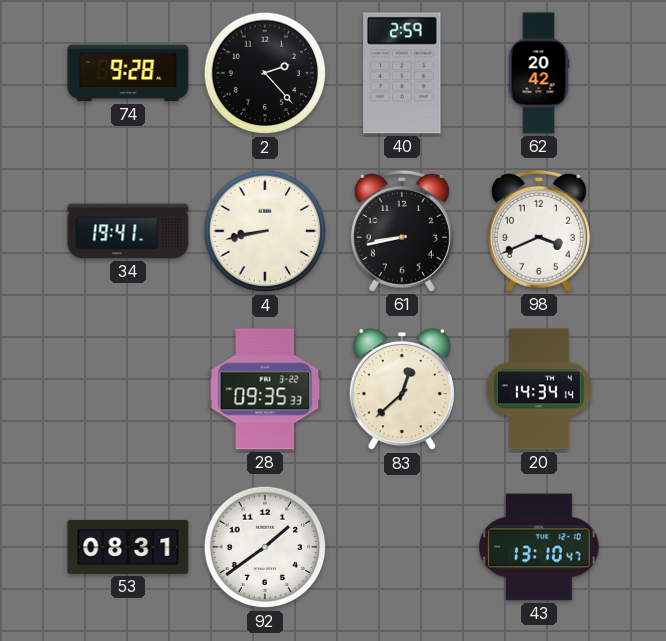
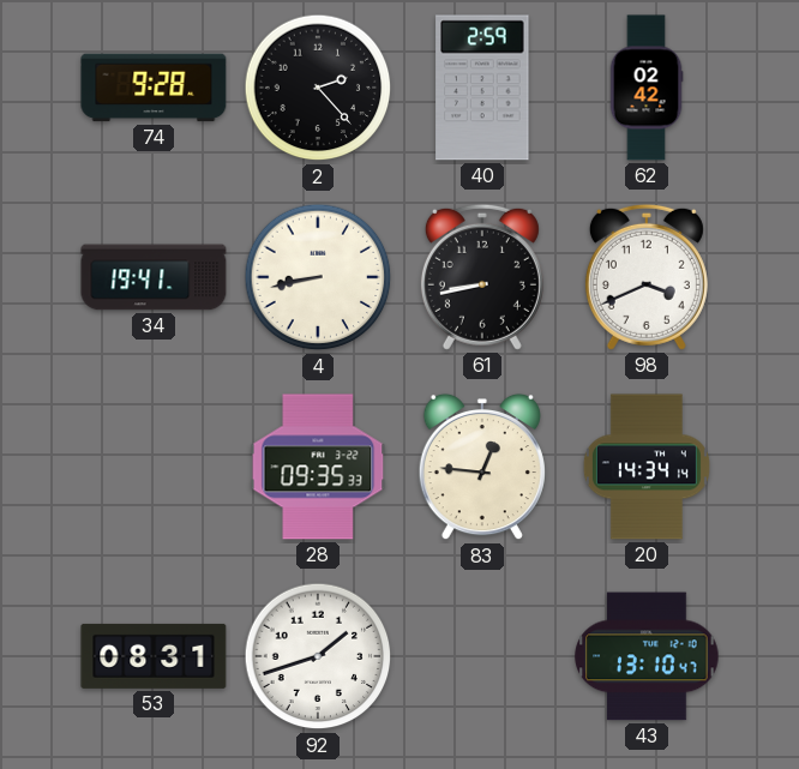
62: 20:42 -> 02:42
83: 12:38 -> 12:46
92: 1:39 -> 1:42
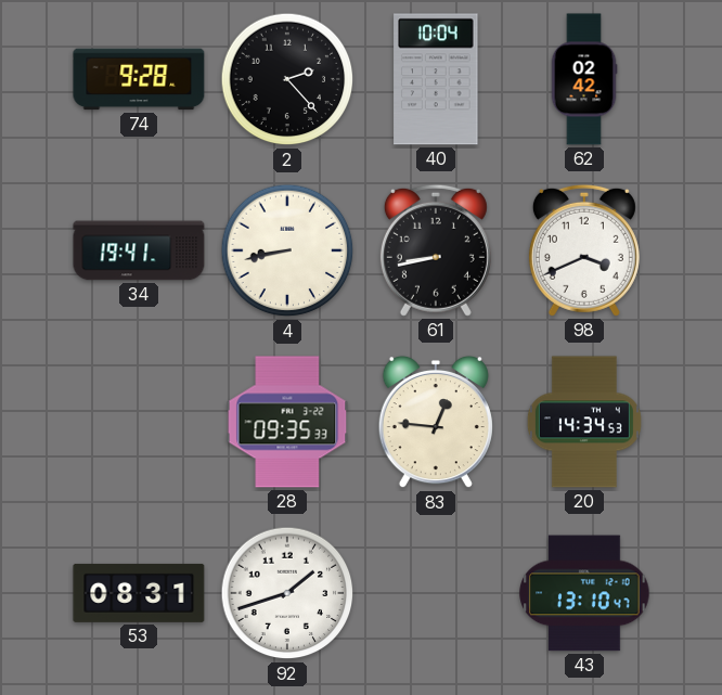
40: 2:59 -> 10:04
20: 14:34:14 -> 14:34:53
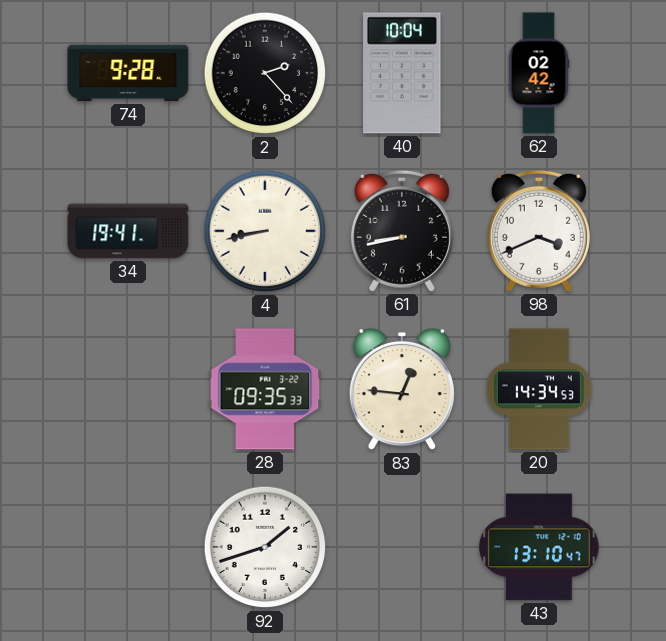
53: 08:31 -> none
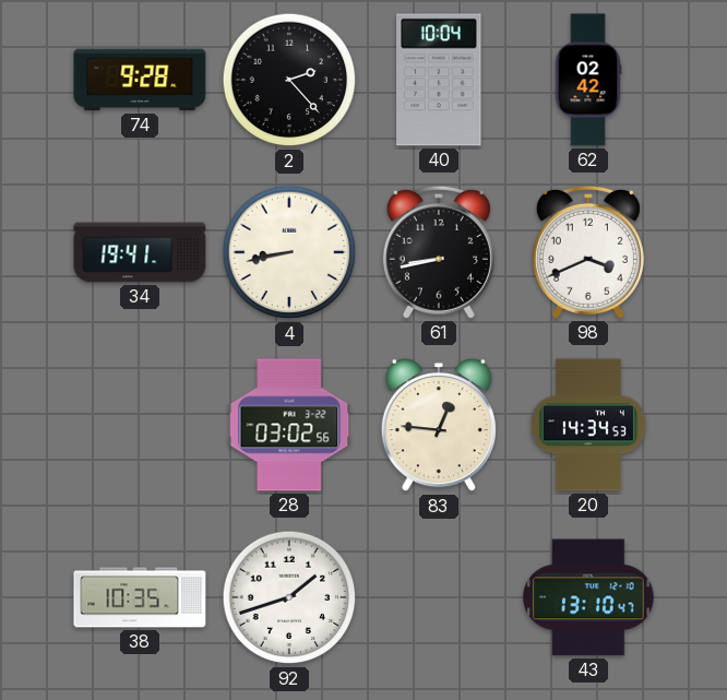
28: 09:35 -> 03:02
38: none -> 10:35
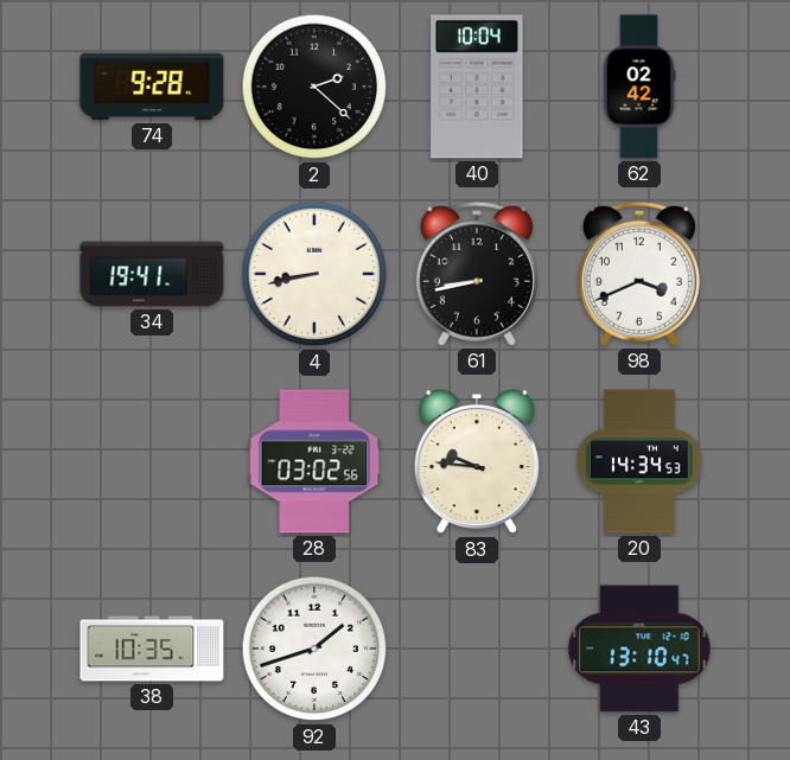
2: 2:23 -> 2:22
83: 12:46 -> 9:46
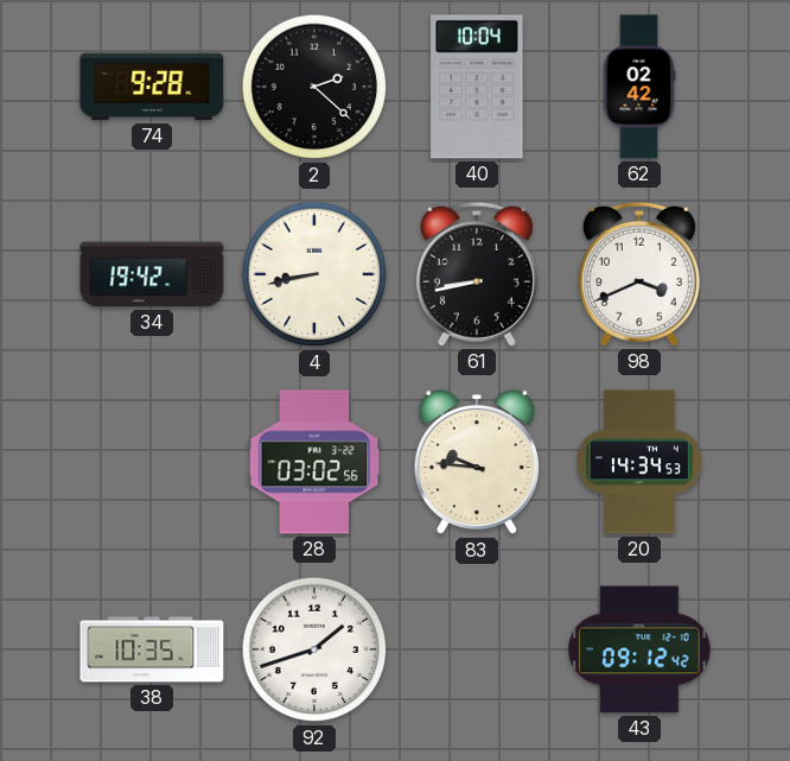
34: 19:41 -> 19:42
43: 13:10 -> 09:12
